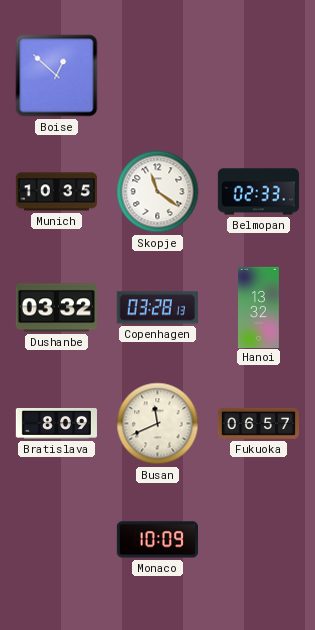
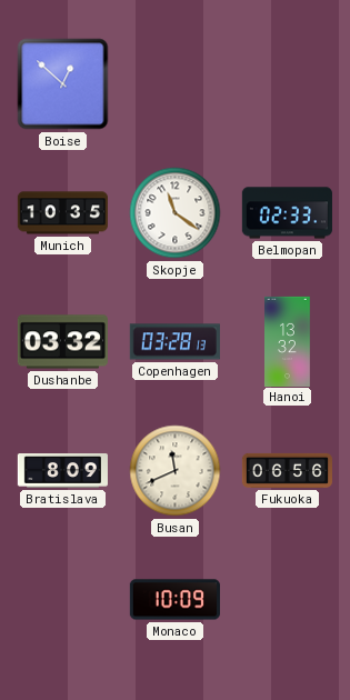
Fukuoka: 06:57 -> 06:56
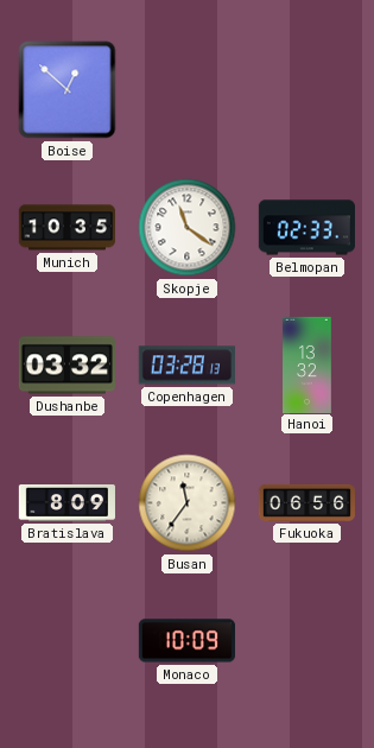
Busan: 11:41 -> 11:36
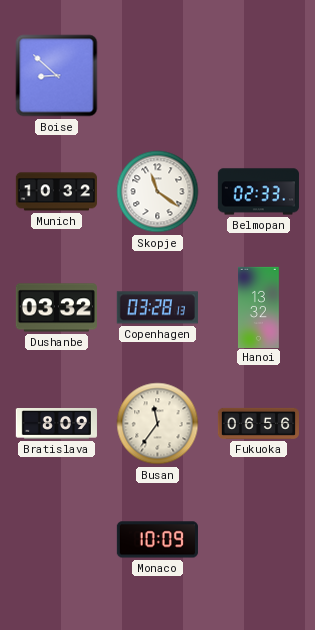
Boise: 12:52 -> 8:52
Munich: 10:35 -> 10:32
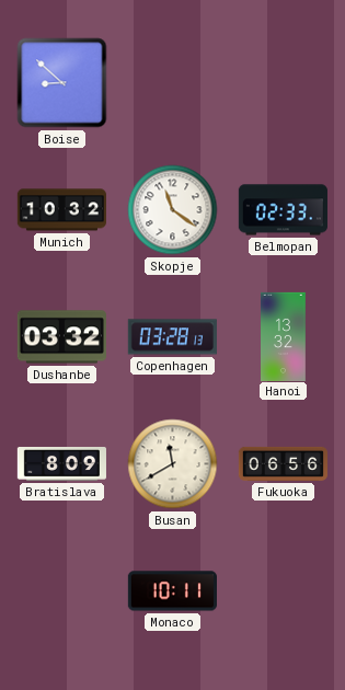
Busan: 11:36 -> 11:40
Monaco: 10:09 -> 10:11
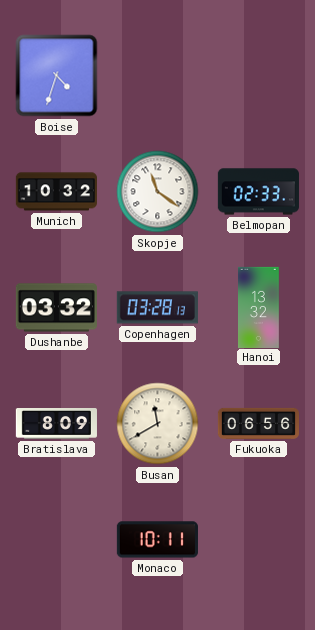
Boise: 8:52 -> 4:33
